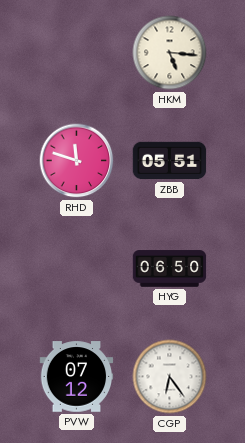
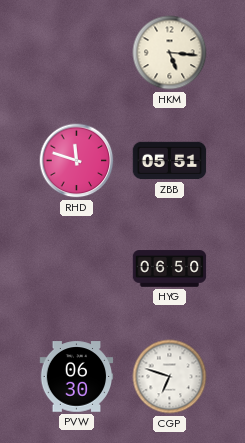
PVW: 07:12 -> 06:30
CGP: 6:24 -> 6:48
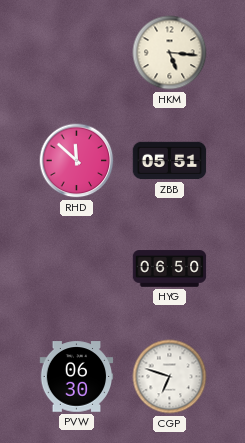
RHD: 11:48 -> 11:52
